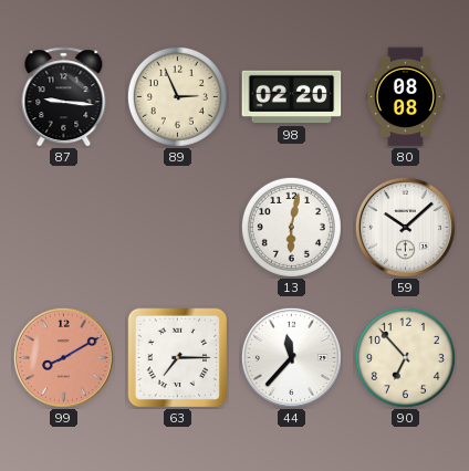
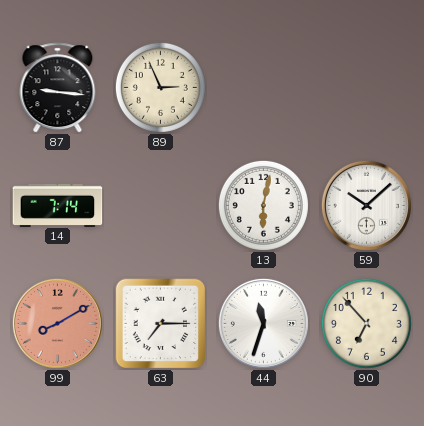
98: 02:20 -> none
80: 08:08 -> none
14: none -> 7:14
44: 11:37 -> 11:33
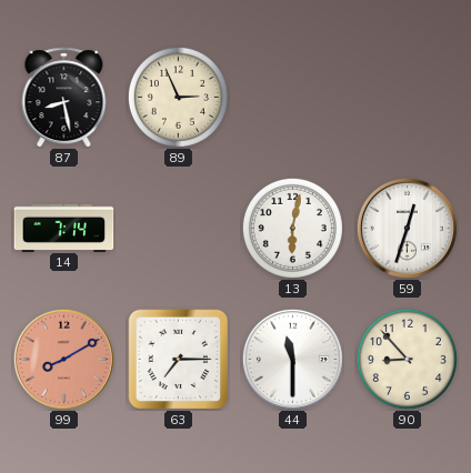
87: 9:16 -> 8:28
59: 10:08 -> 12:33
44: 11:33 -> 11:30
90: 6:53 -> 8:53
